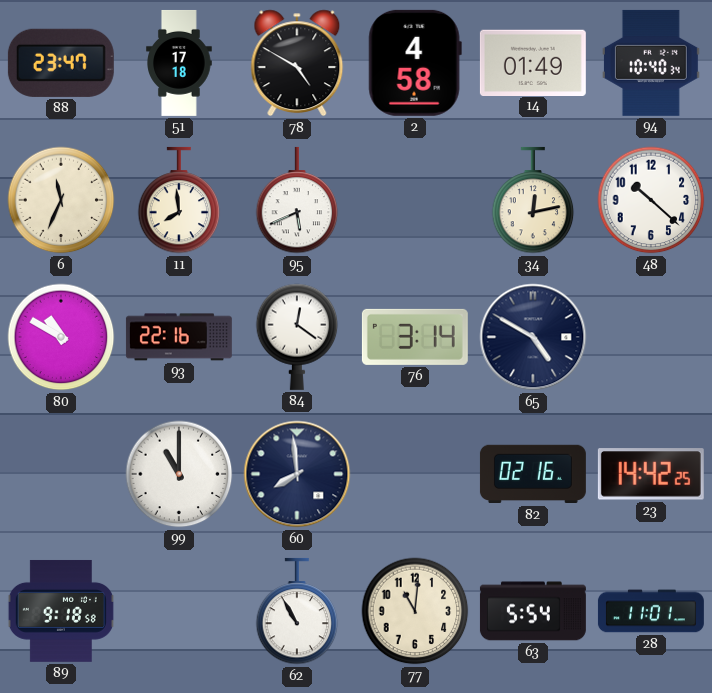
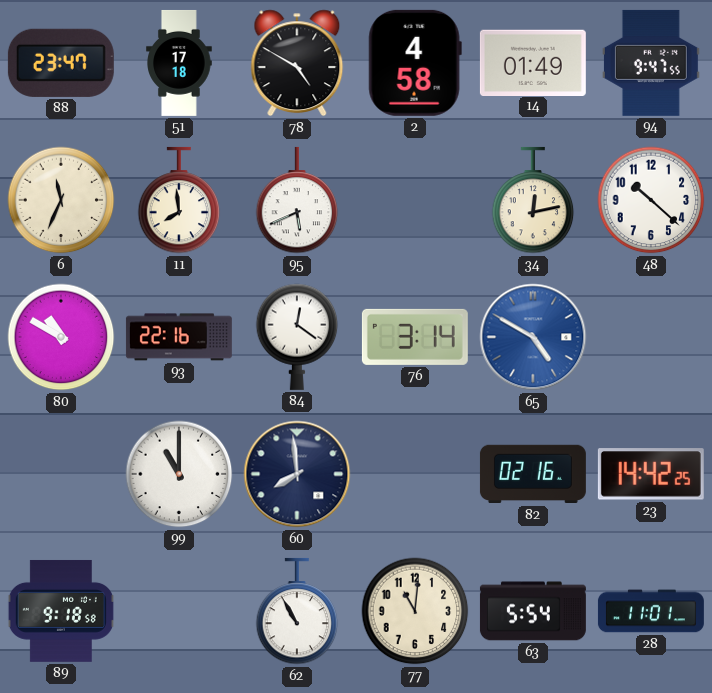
94: 10:40 -> 9:47
65 dial: navy -> blue
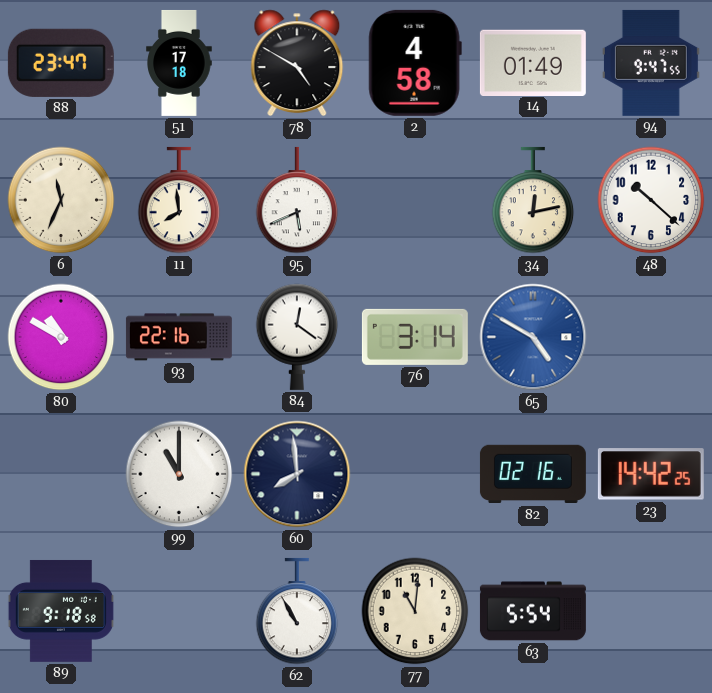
28: 11:01 -> none
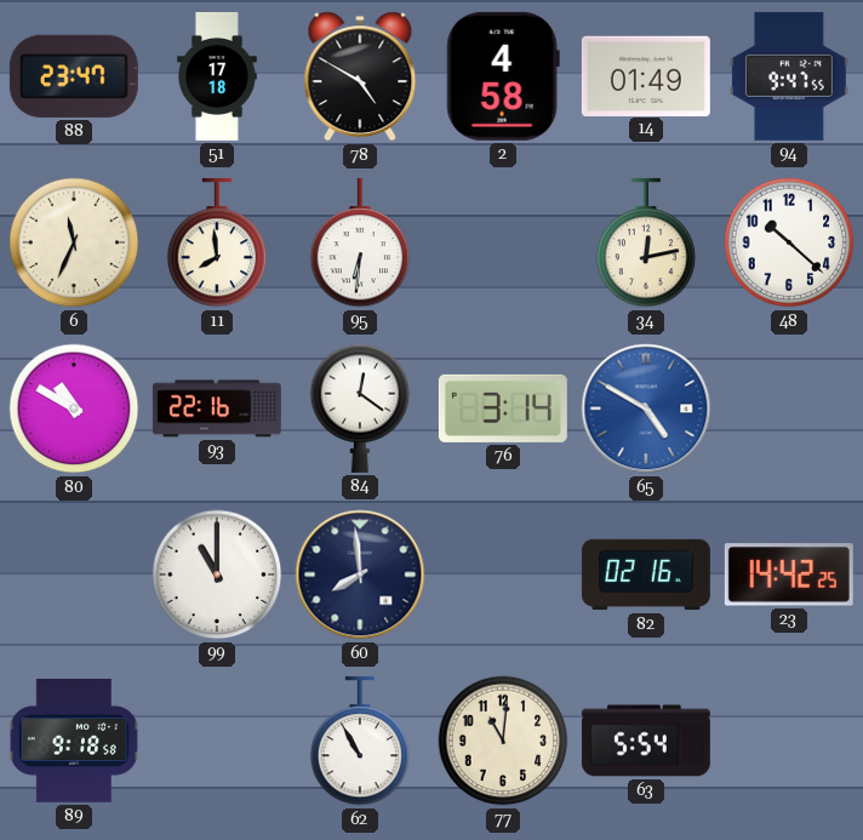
95: 5:41 -> 6:31
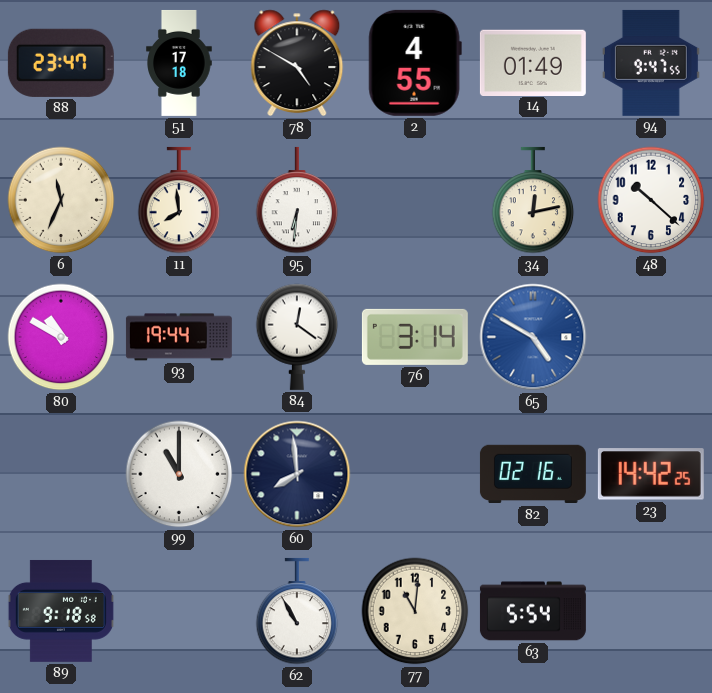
2: 4:58 -> 4:55
93: 22:16 -> 19:44
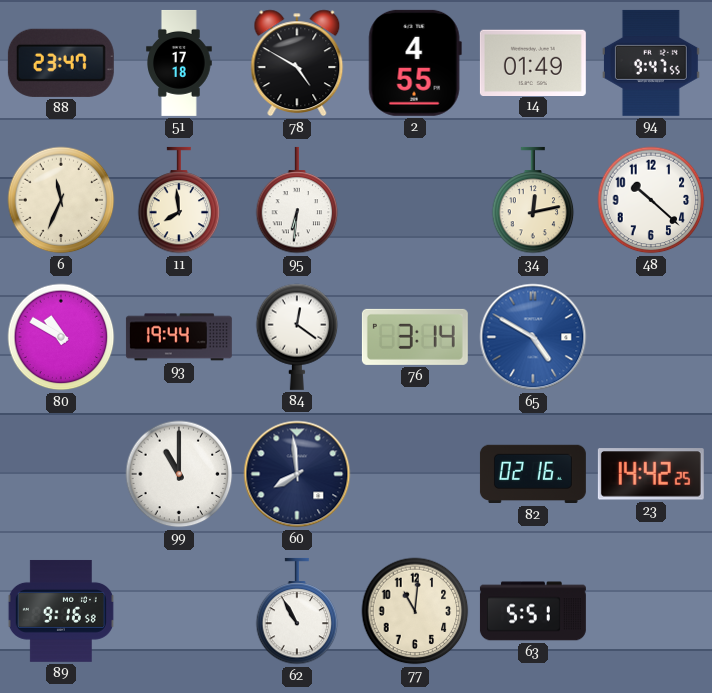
89: 9:18 -> 9:16
63: 5:54 -> 5:51
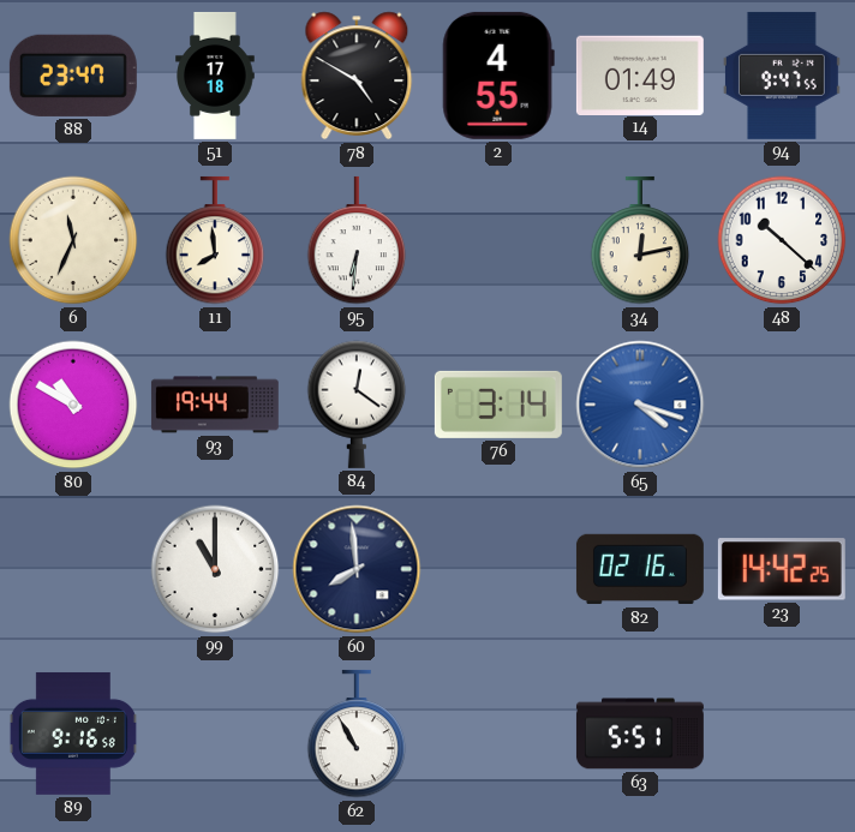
65: 4:50 -> 4:18
77: 11:01 -> none
